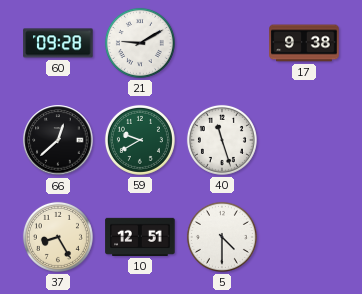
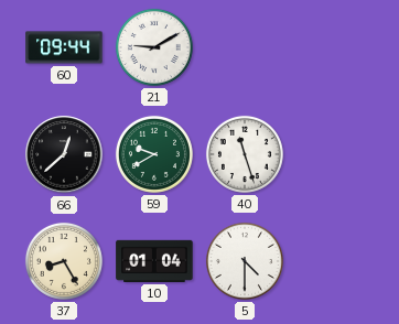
60: 09:28 -> 09:44
17: 9:38 -> none
10: 12:51 -> 01:04
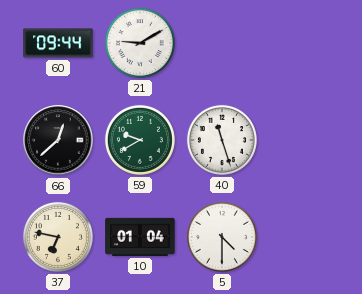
37: 8:25 -> 6:47
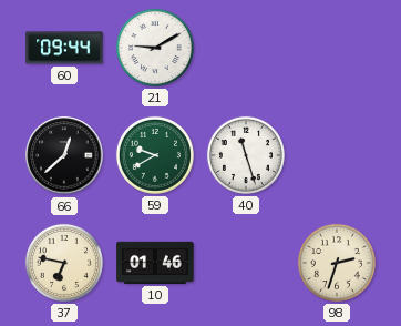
10: 01:04 -> 01:46
5: 4:30 -> none
98: none -> 2:33
